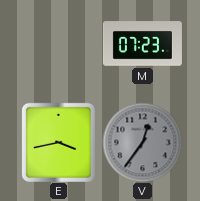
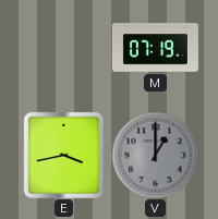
M: 07:23 -> 07:19
V: 12:36 -> 1:00
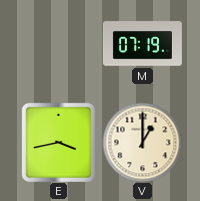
V dial: grey -> cream
